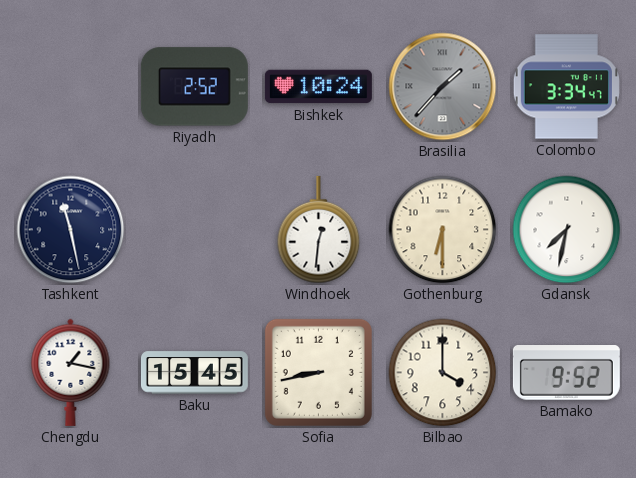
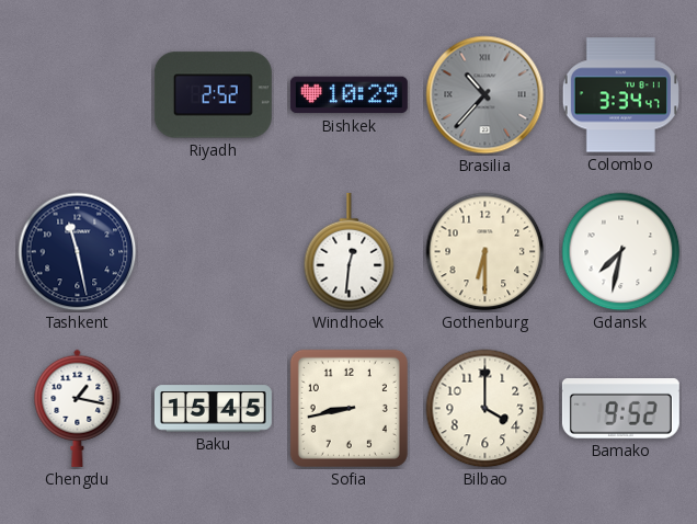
Bishkek: 10:24 -> 10:29
Brasilia: 1:37 -> 10:37
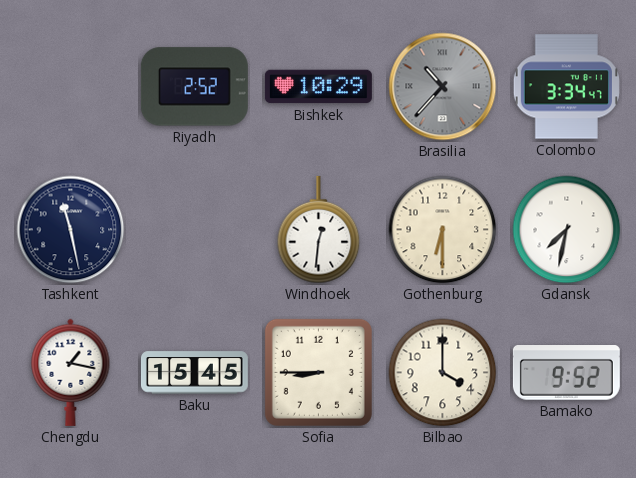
Sofia: 8:43 -> 8:45
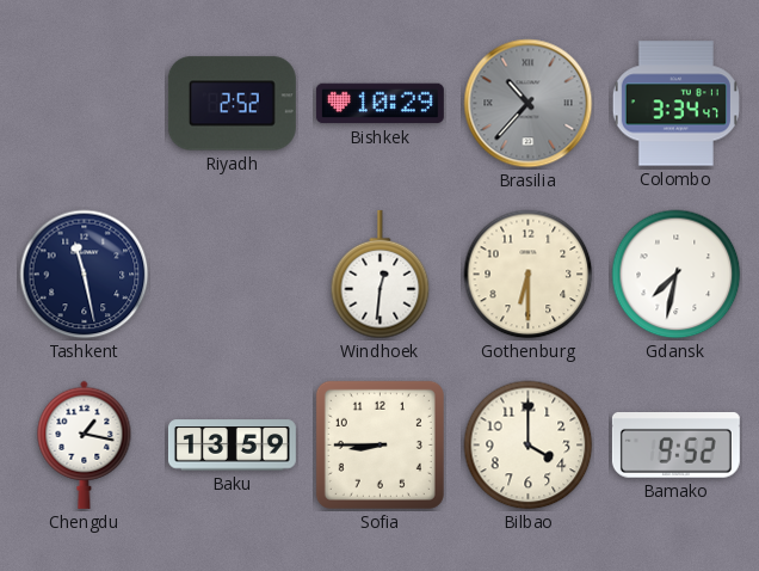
Baku: 15:45 -> 13:59
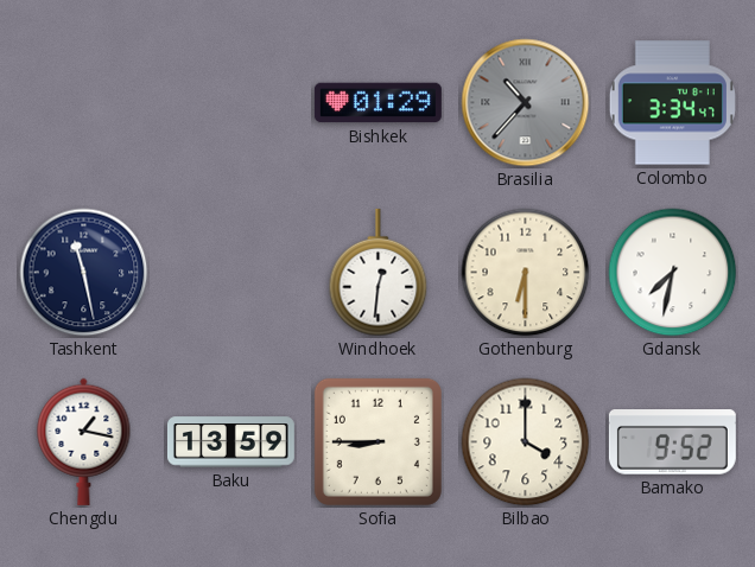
Riyadh: 2:52 -> none
Bishkek: 10:29 -> 01:29
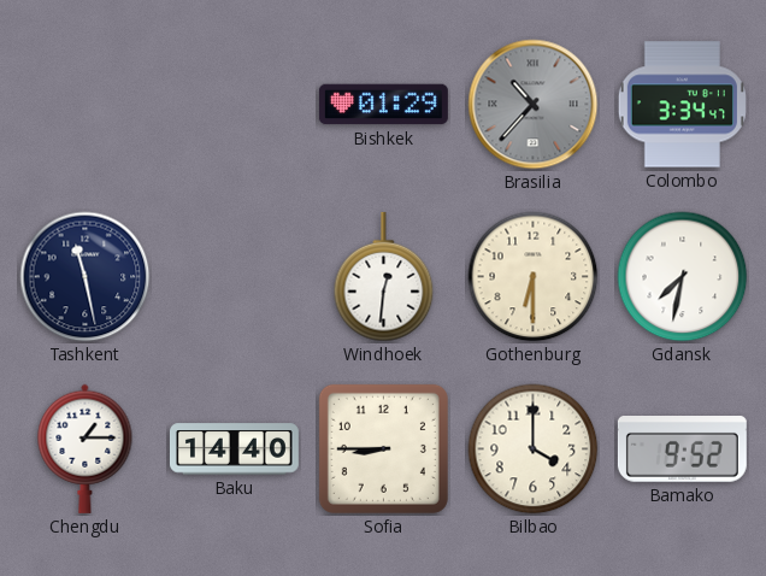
Chengdu: 1:17 -> 1:15
Baku: 13:59 -> 14:40
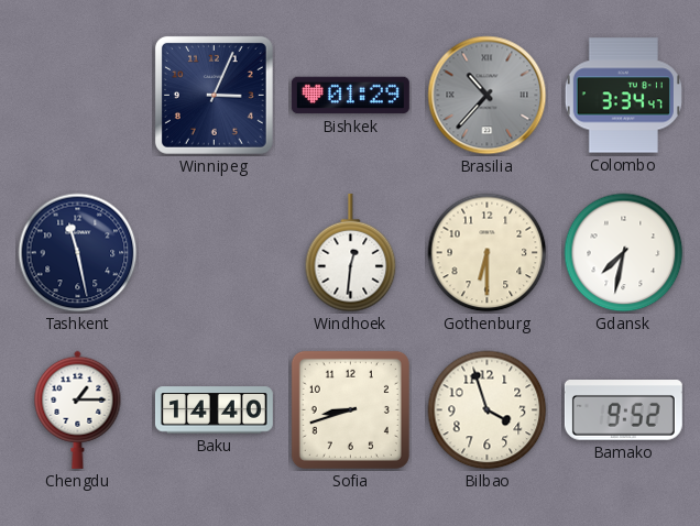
Winnipeg: none -> 3:04
Sofia: 8:45 -> 8:42
Bilbao: 4:00 -> 3:57
